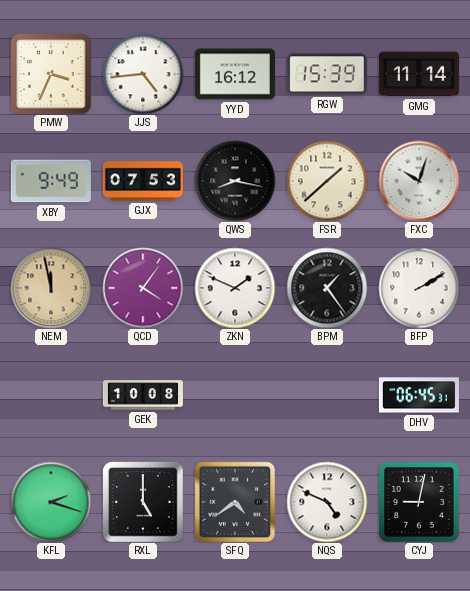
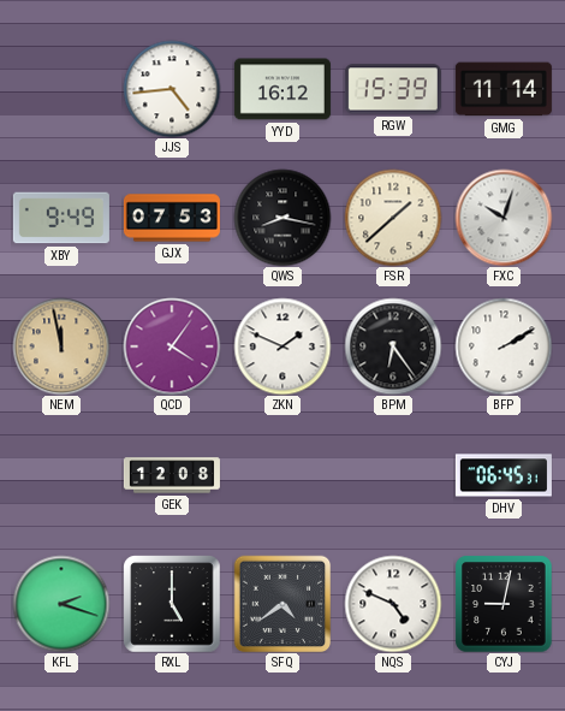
PMW: 3:34 -> none
BPM: 1:24 -> 6:24
GEK: 10:08 -> 12:08
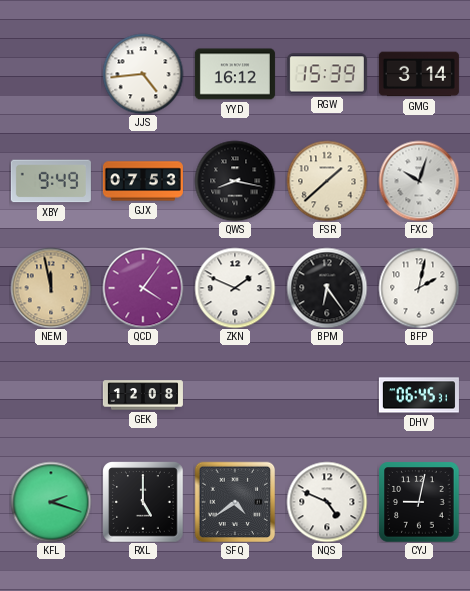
GMG: 11:14 -> 3:14
BFP: 2:10 -> 2:02
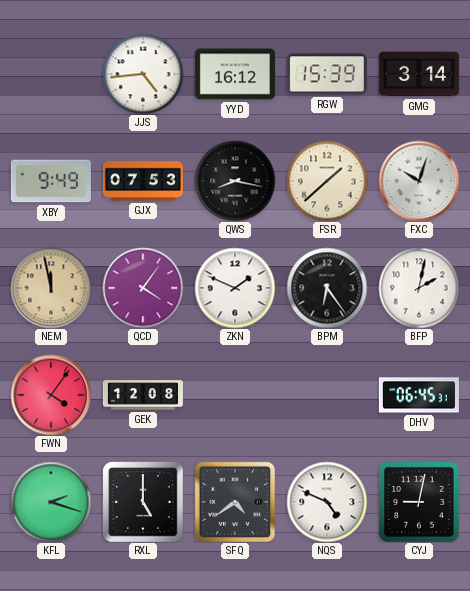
FWN: none -> 4:06
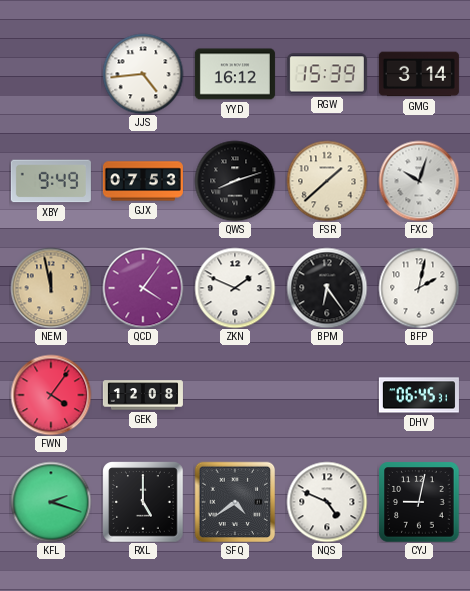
QWS: 8:17 -> 8:12
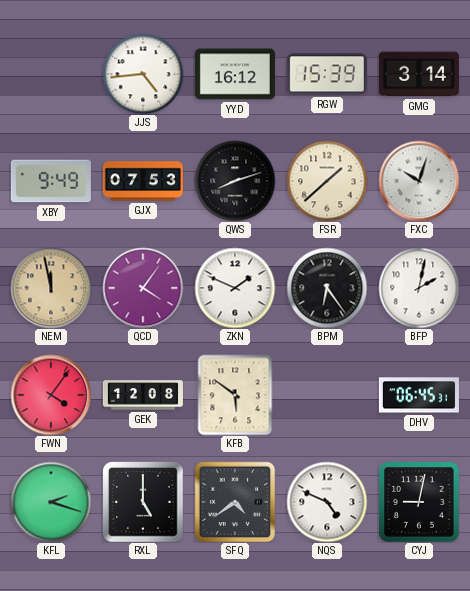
KFB: none -> 5:51
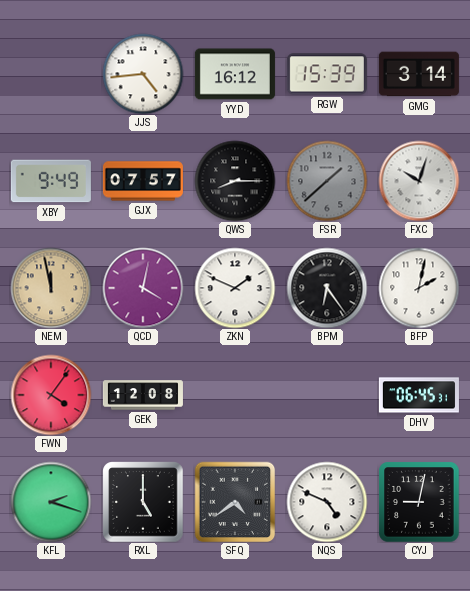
GJX: 07:53 -> 07:57
QWS: 8:12 -> 8:15
FSR dial: cream -> grey
QCD: 4:06 -> 4:02
KFB: 5:51 -> none
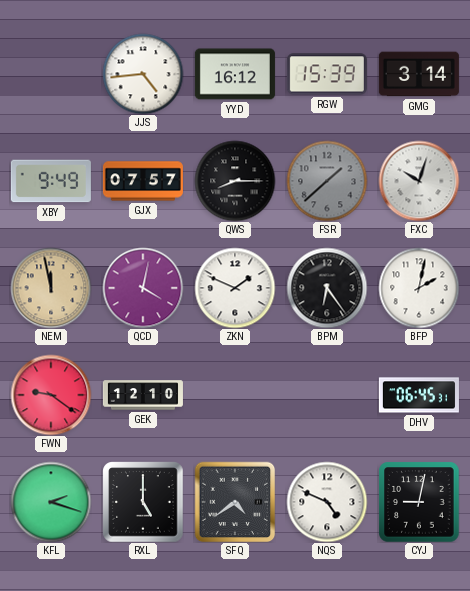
FWN: 4:06 -> 9:21
GEK: 12:08 -> 12:10
